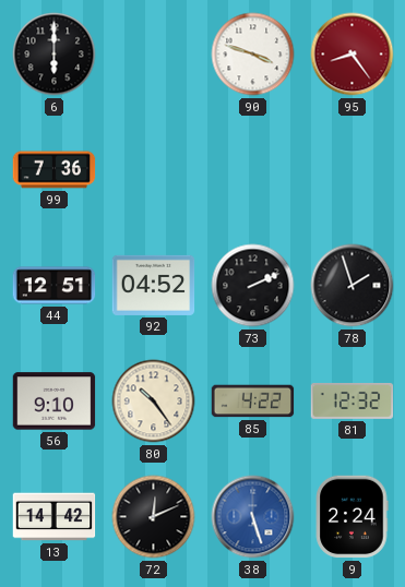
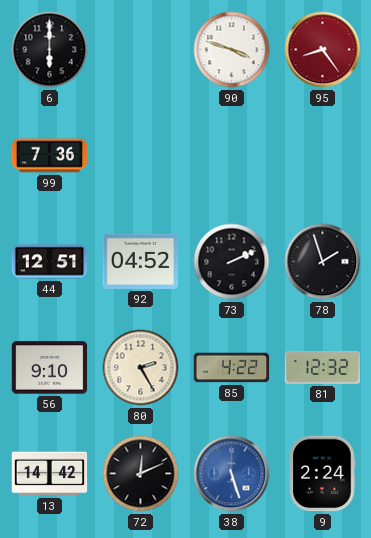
80: 10:24 -> 2:25
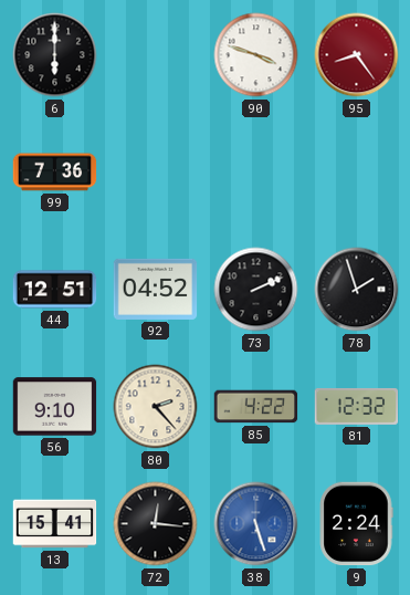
80: 2:25 -> 2:23
13: 14:42 -> 15:41
72: 12:11 -> 12:16
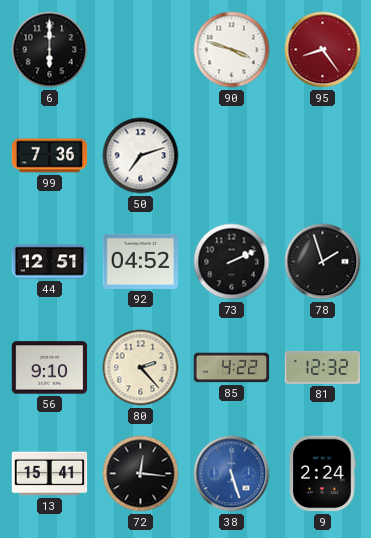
50: none -> 7:12
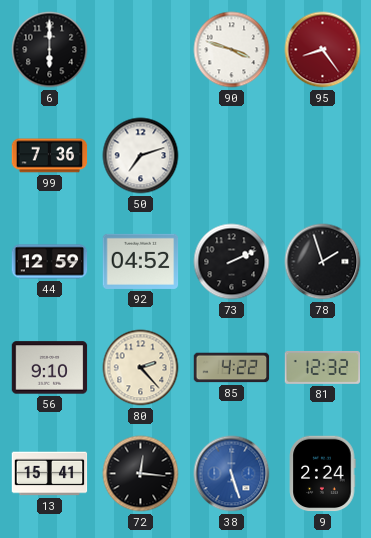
44: 12:51 -> 12:59
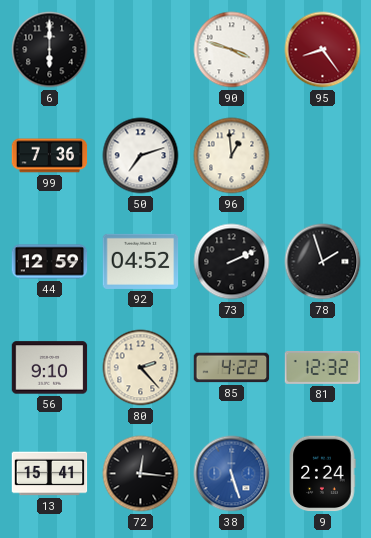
96: none -> 12:59
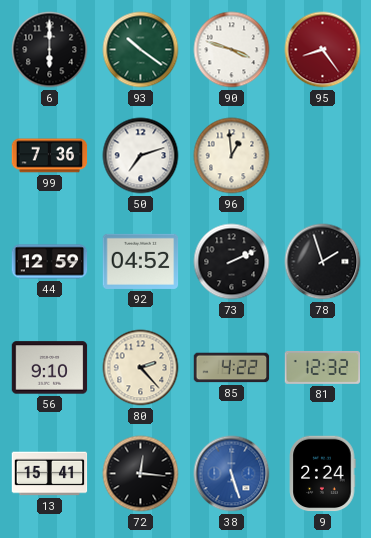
93: none -> 10:21
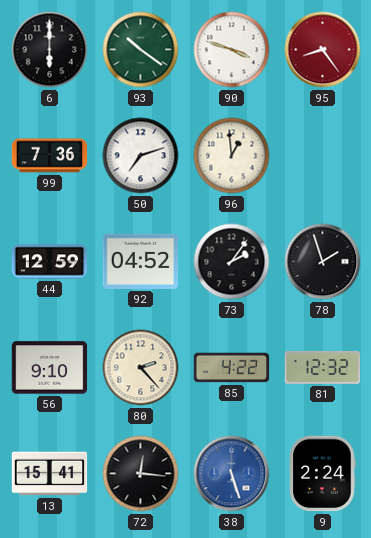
73: 2:11 -> 2:06
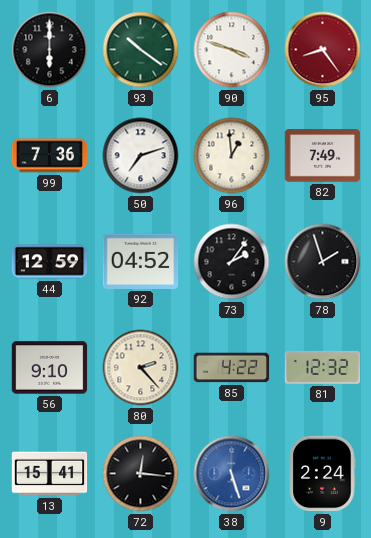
82: none -> 7:49
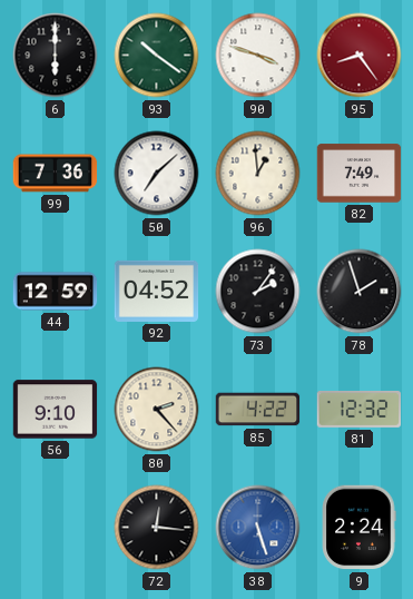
50: 7:12 -> 7:08
13: 15:41 -> none
